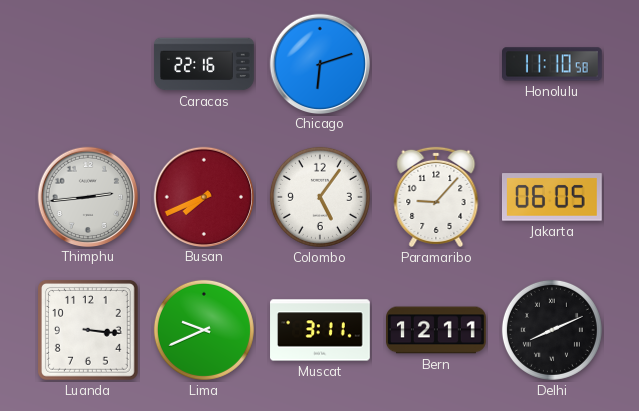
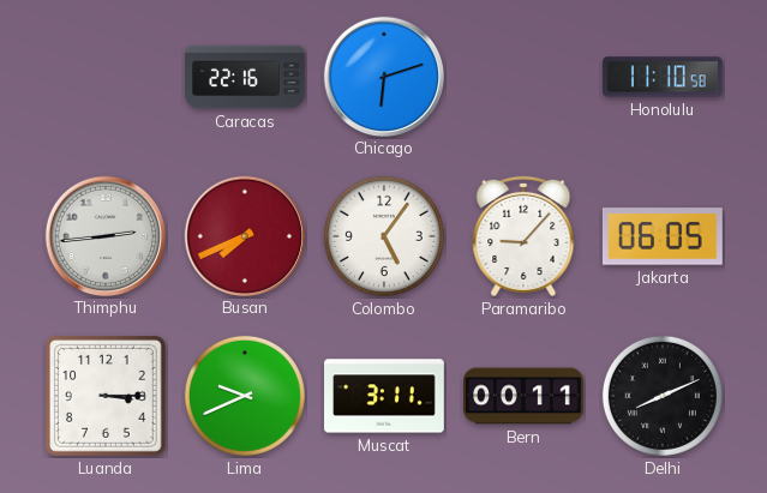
Luanda: 3:16 -> 3:15
Bern: 12:11 -> 00:11
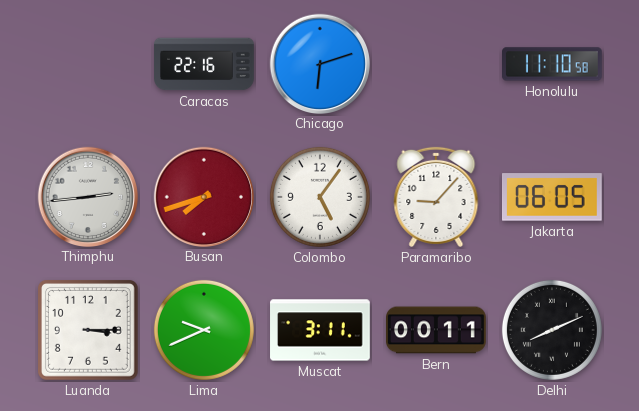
Busan: 7:41 -> 7:42
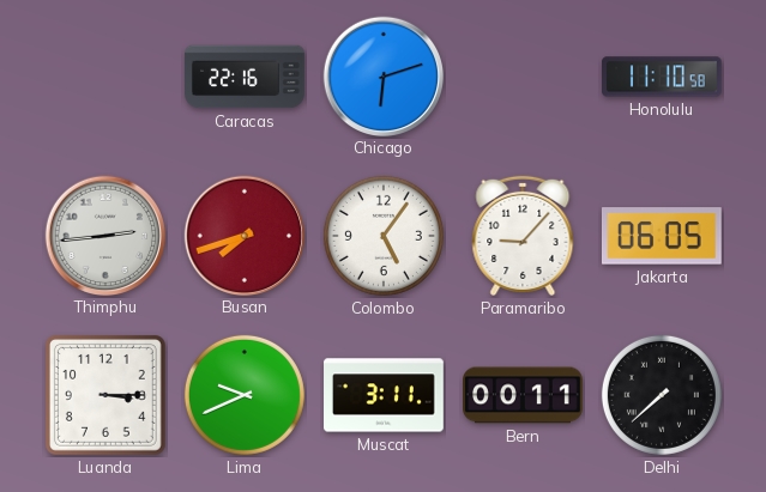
Delhi: 8:11 -> 7:38
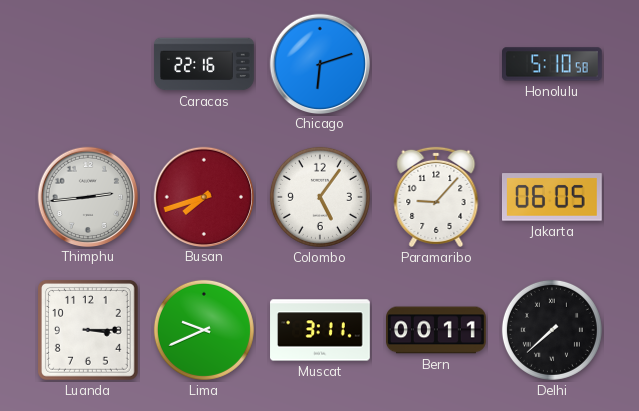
Honolulu: 11:10 -> 5:10
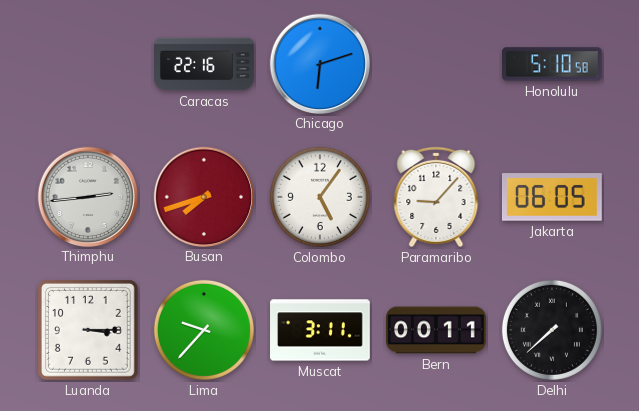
Lima: 9:41 -> 9:37
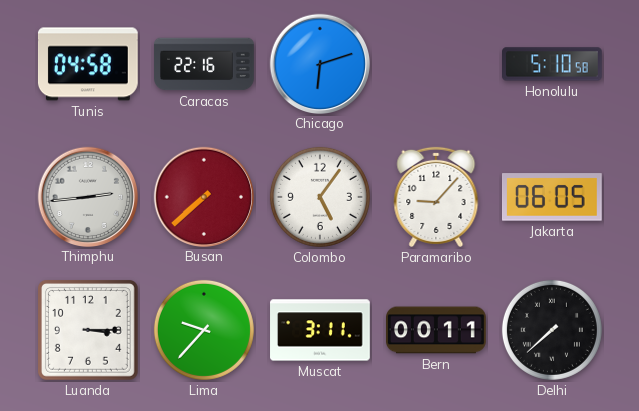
Tunis: none -> 04:58
Busan: 7:42 -> 7:38
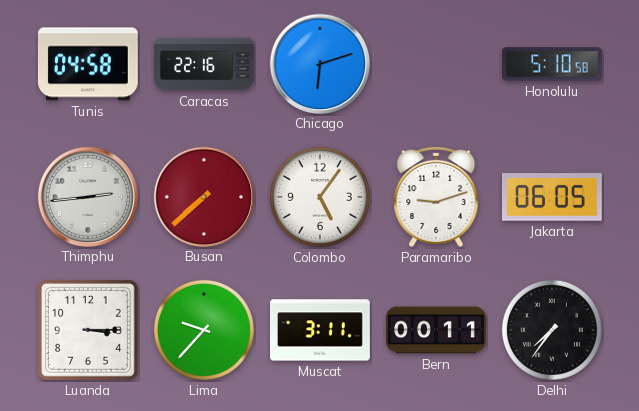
Paramaribo: 9:07 -> 9:12
Delhi: 7:38 -> 7:36
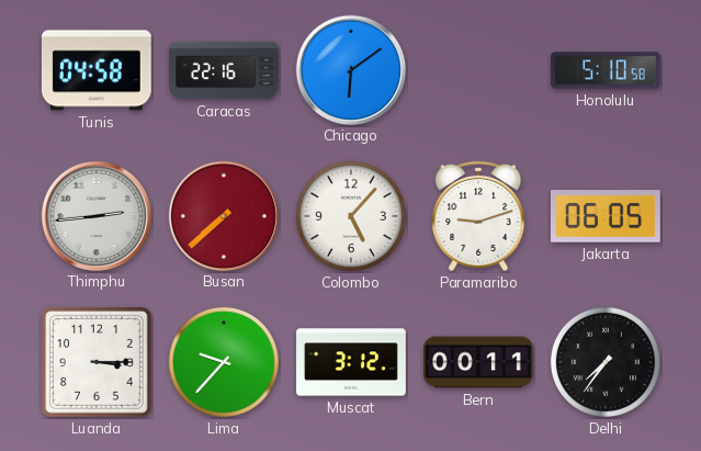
Chicago: 6:12 -> 6:09
Colombo: 5:06 -> 5:07
Muscat: 3:11 -> 3:12
